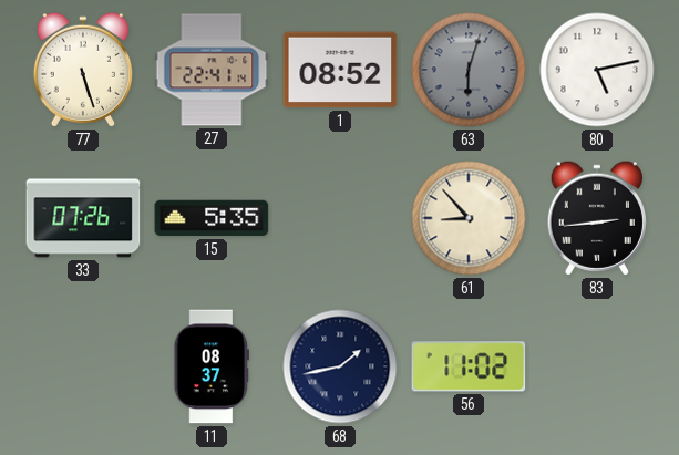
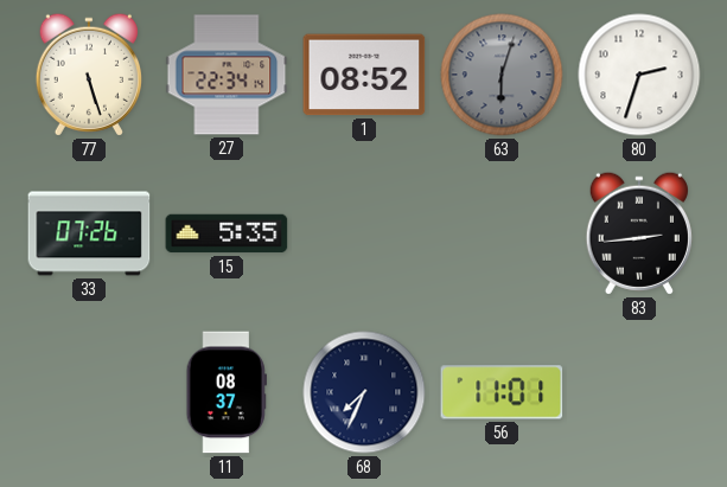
27: 22:41 -> 22:34
80: 5:13 -> 2:33
61: 8:53 -> none
68: 1:43 -> 7:34
56: 11:02 -> 11:01
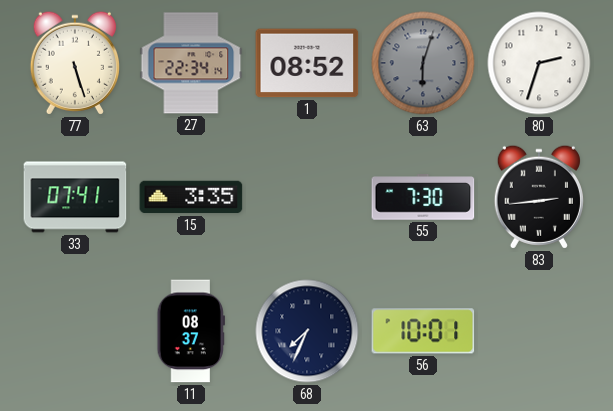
33: 07:26 -> 07:41
15: 5:35 -> 3:35
55: none -> 7:30
56: 11:01 -> 10:01
